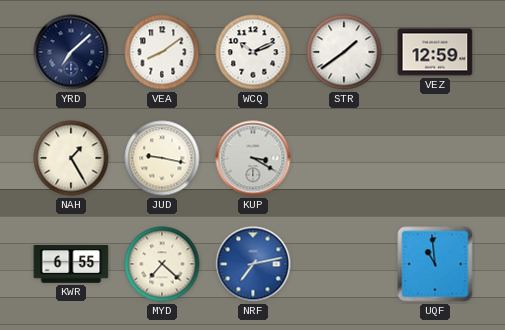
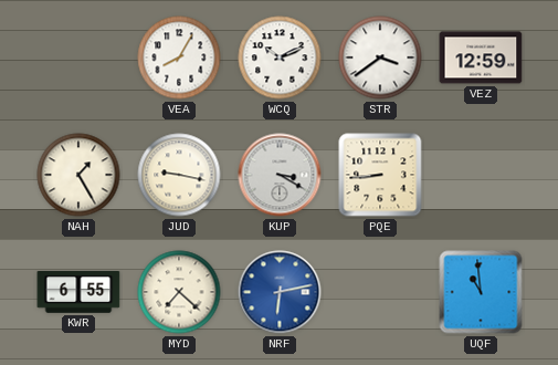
YRD: 7:08 -> none
VEA: 8:09 -> 8:05
STR: 1:39 -> 3:39
PQE: none -> 8:44
NRF: 7:13 -> 6:13
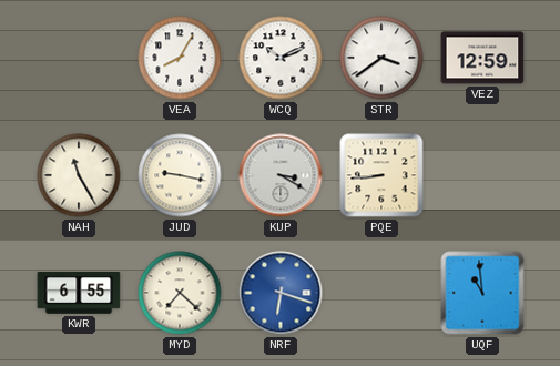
NAH: 1:25 -> 11:25
NRF: 6:13 -> 6:18
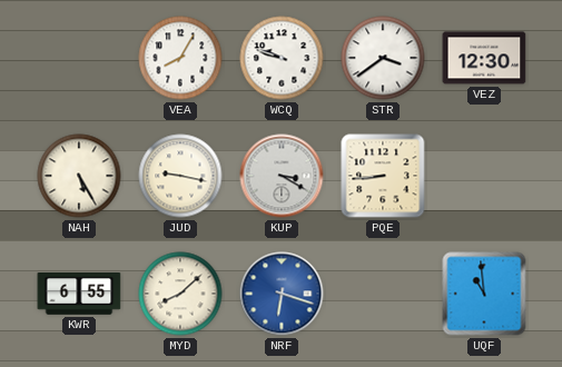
WCQ: 10:11 -> 9:48
VEZ: 12:59 -> 12:30
NAH: 11:25 -> 5:25
MYD: 7:22 -> 8:08
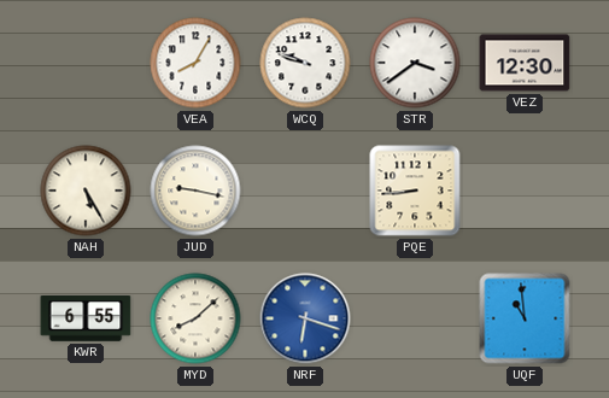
KUP: 3:20 -> none
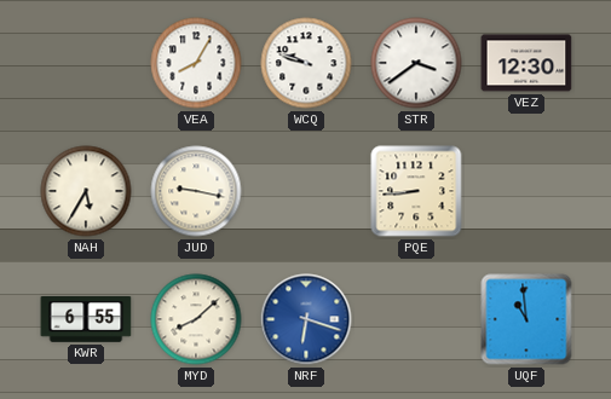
NAH: 5:25 -> 5:35
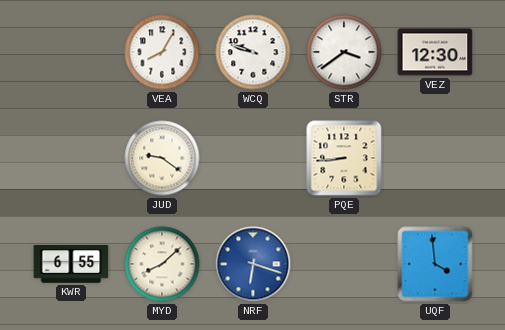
NAH: 5:35 -> none
JUD: 9:17 -> 9:21
UQF: 10:59 -> 3:59
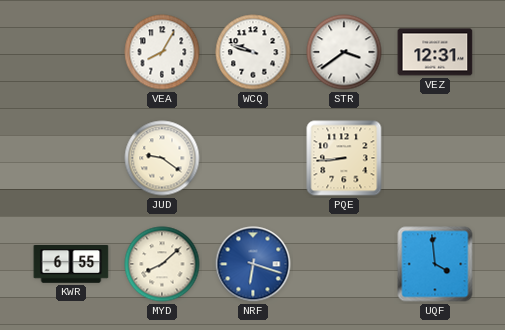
VEZ: 12:30 -> 12:31
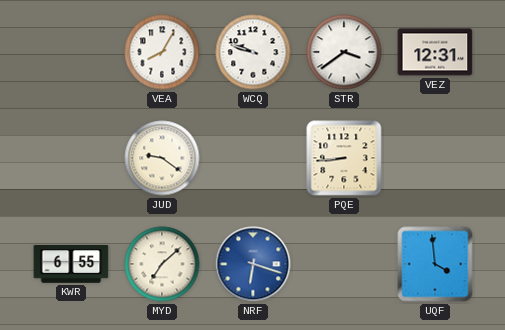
MYD: 8:08 -> 7:08
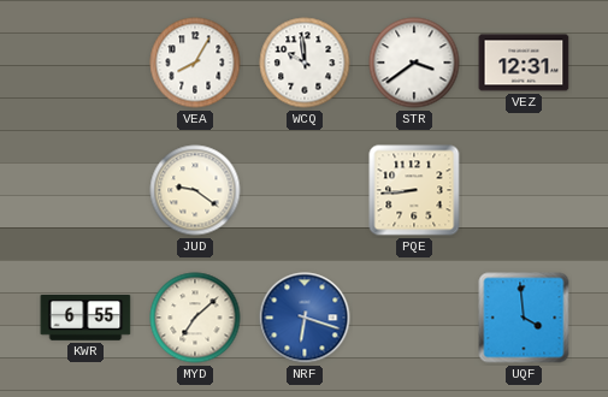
WCQ: 9:48 -> 9:59
